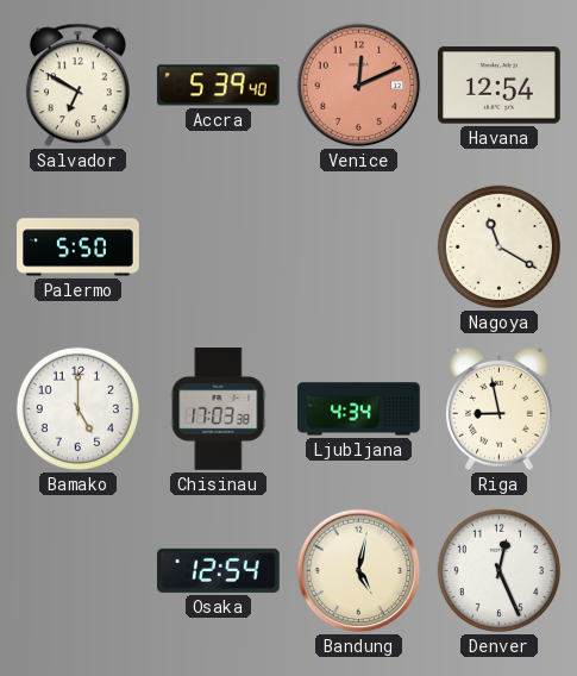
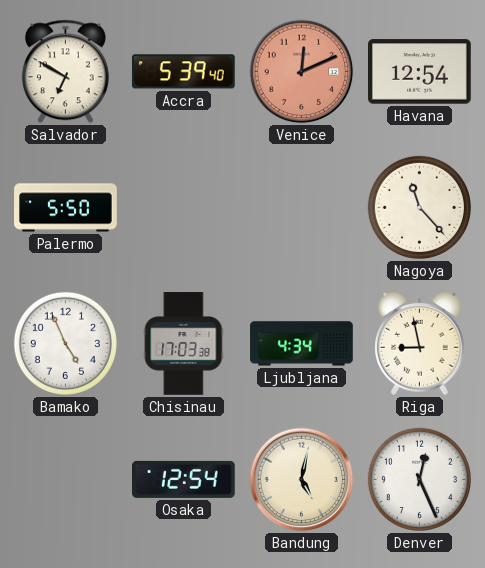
Nagoya: 11:20 -> 11:23
Bamako: 5:00 -> 4:56
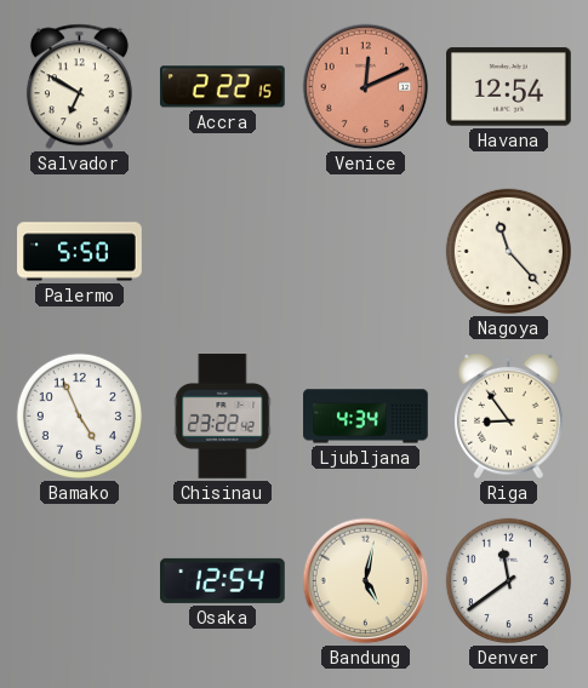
Accra: 5:39 -> 2:22
Chisinau: 17:03 -> 23:22
Riga: 8:58 -> 8:54
Denver: 12:26 -> 11:39
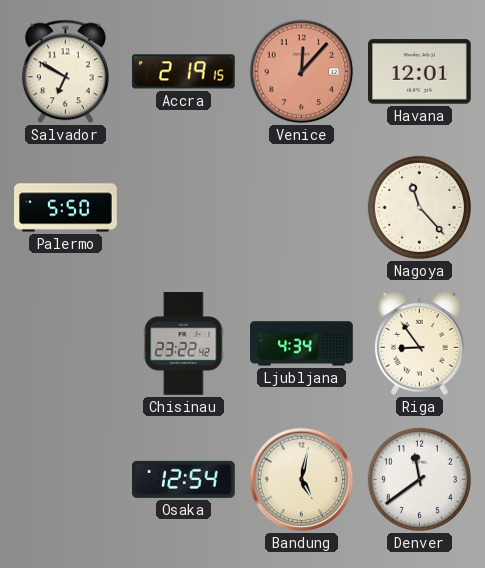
Accra: 2:22 -> 2:19
Venice: 12:11 -> 12:07
Havana: 12:54 -> 12:01
Bamako: 4:56 -> none
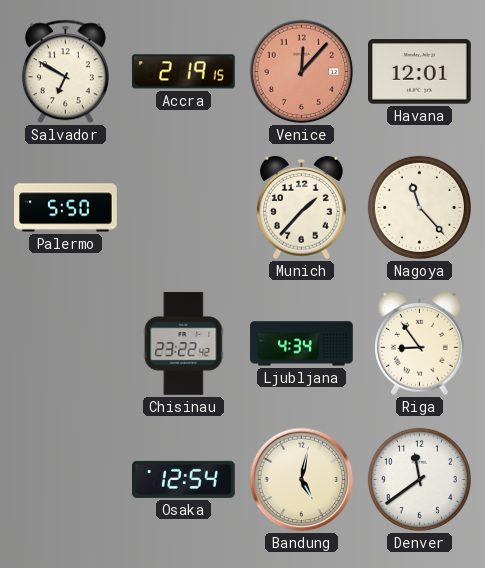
Munich: none -> 1:37
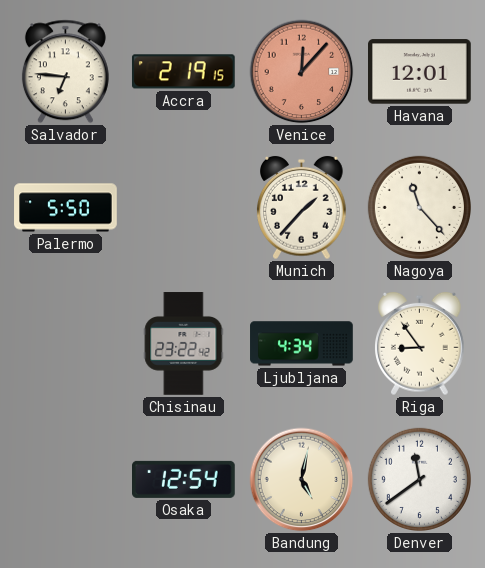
Salvador: 6:50 -> 6:46
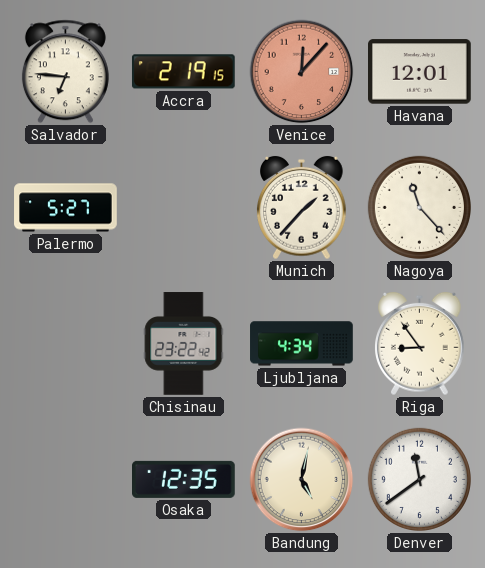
Palermo: 5:50 -> 5:27
Osaka: 12:54 -> 12:35
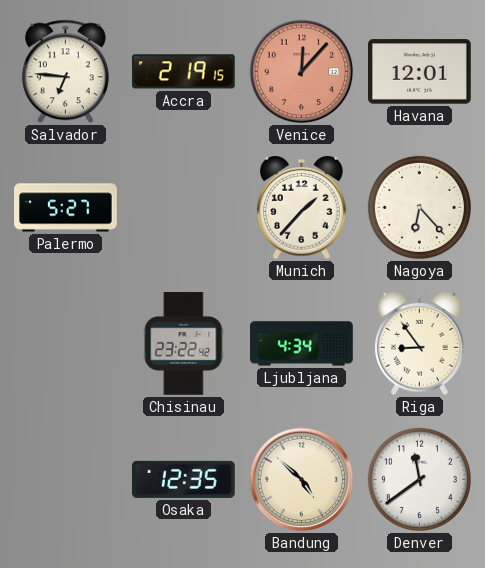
Nagoya: 11:23 -> 6:23
Bandung: 5:02 -> 4:52
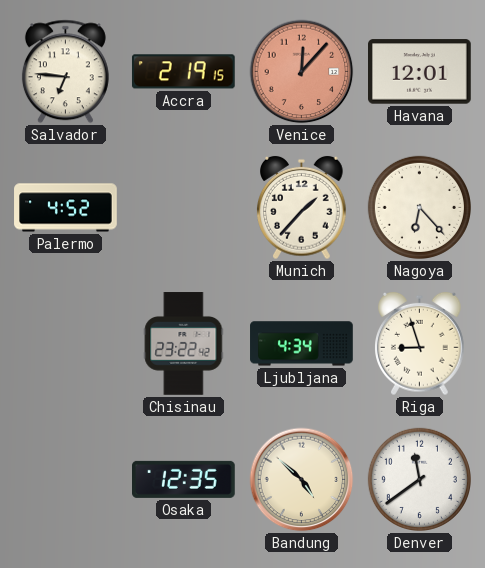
Palermo: 5:27 -> 4:52
Riga: 8:54 -> 8:57
